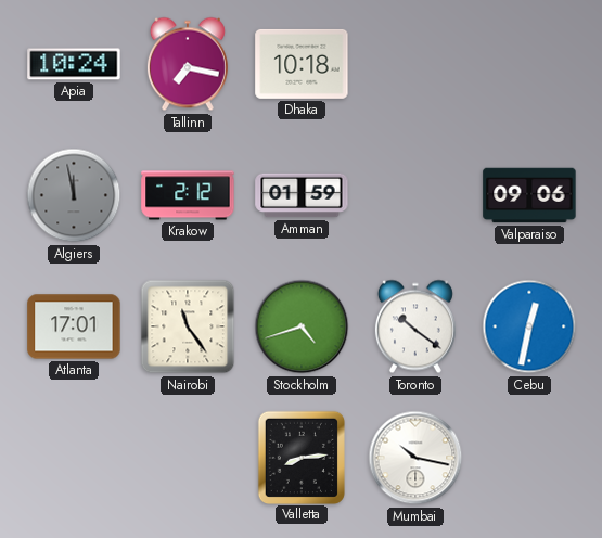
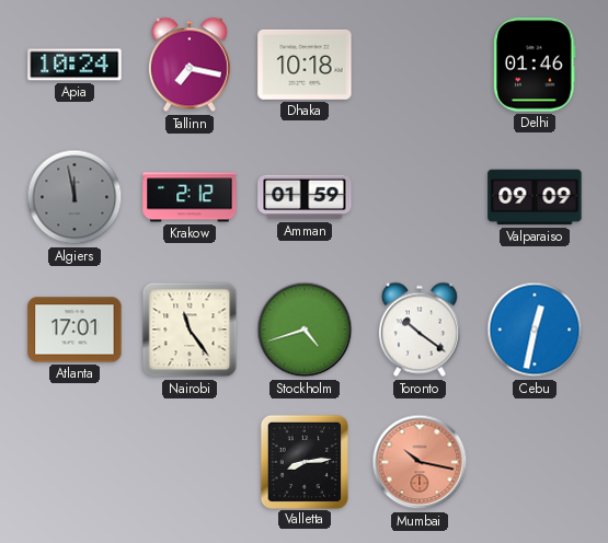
Delhi: none -> 01:46
Valparaiso: 09:06 -> 09:09
Mumbai dial: white -> salmon
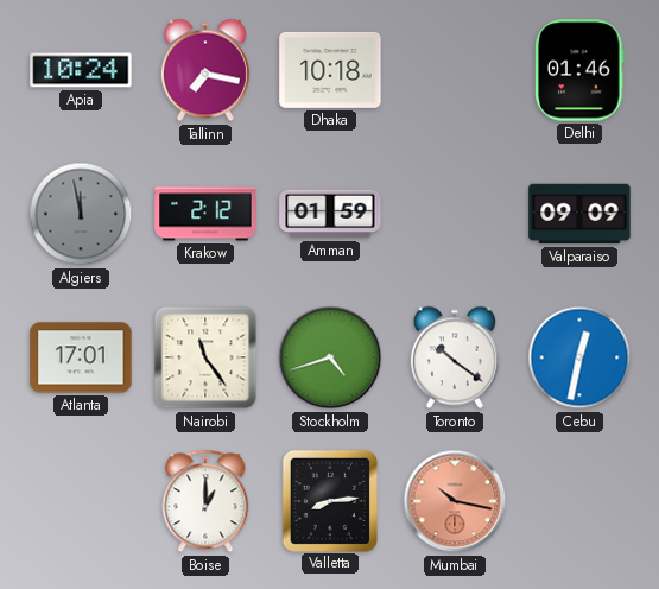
Boise: none -> 1:00
